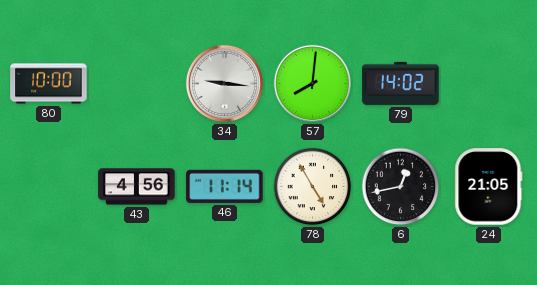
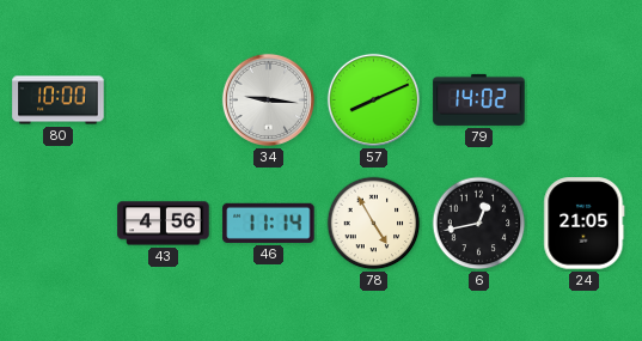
57: 8:01 -> 8:11
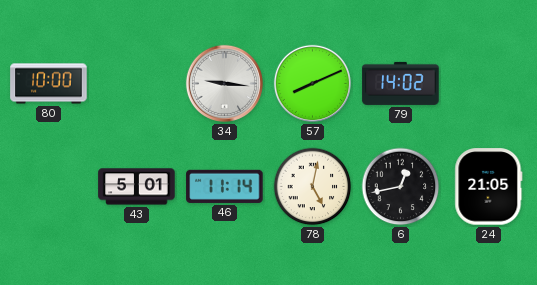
43: 4:56 -> 5:01
78: 4:55 -> 5:02
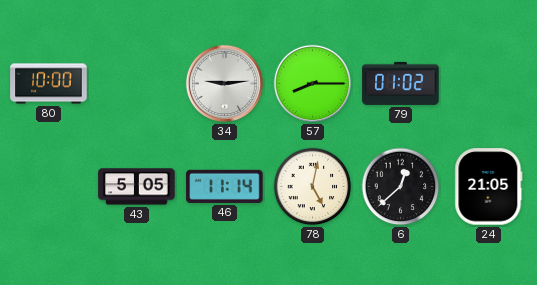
34: 9:16 -> 9:14
57: 8:11 -> 8:15
79: 14:02 -> 01:02
43: 5:01 -> 5:05
6: 12:43 -> 12:38
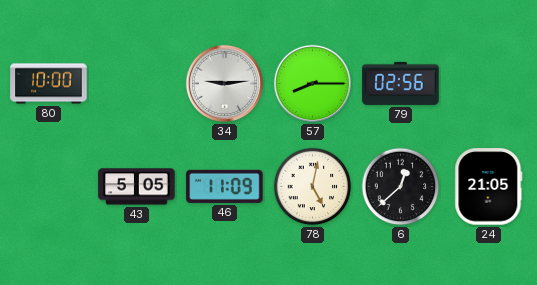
79: 01:02 -> 02:56
46: 11:14 -> 11:09
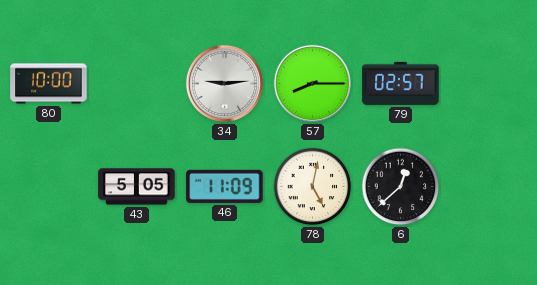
79: 02:56 -> 02:57
24: 21:05 -> none
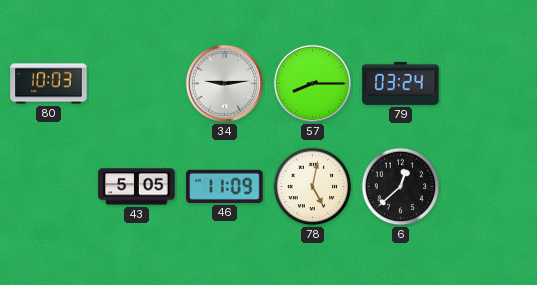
80: 10:00 -> 10:03
79: 02:57 -> 03:24
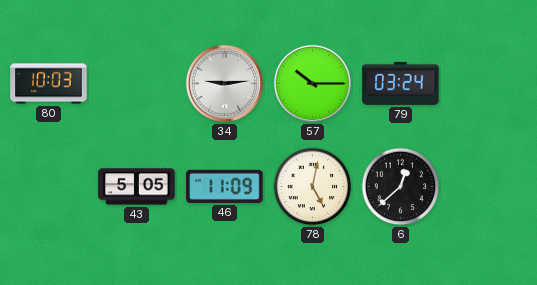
57: 8:15 -> 10:15
